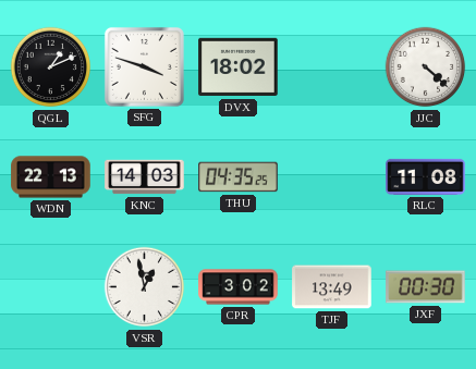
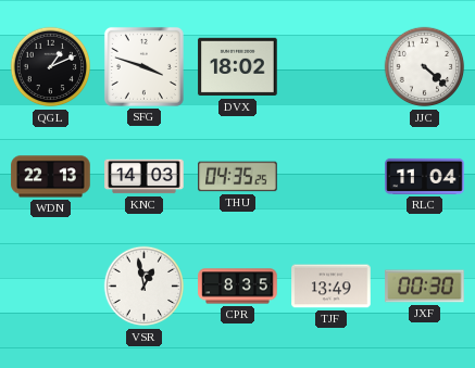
RLC: 11:08 -> 11:04
CPR: 3:02 -> 8:35
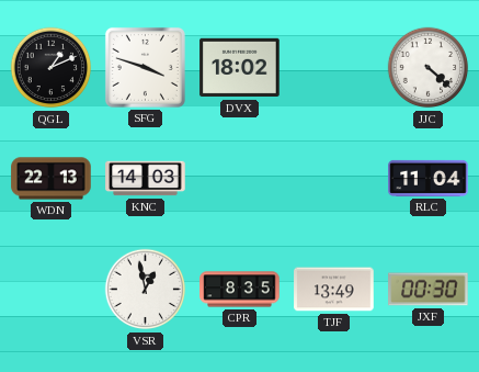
THU: 04:35 -> none
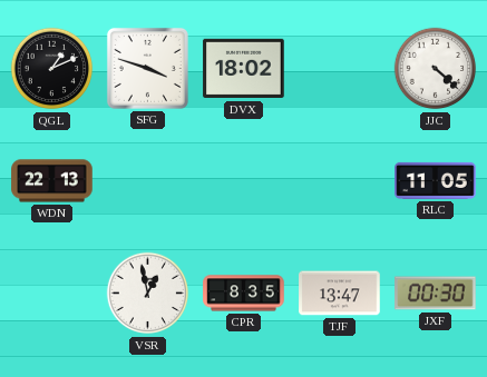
KNC: 14:03 -> none
RLC: 11:04 -> 11:05
TJF: 13:49 -> 13:47
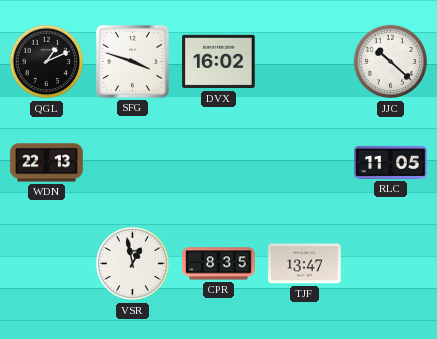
DVX: 18:02 -> 16:02
JJC: 4:22 -> 10:22
JXF: 00:30 -> none
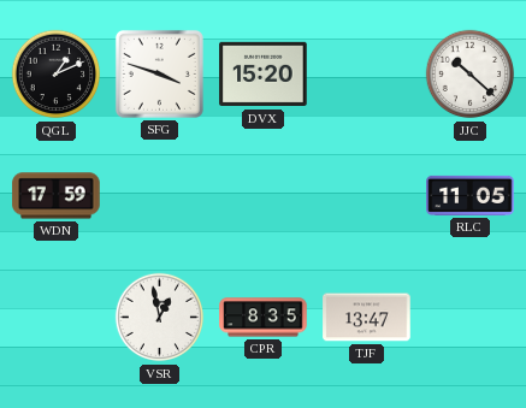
DVX: 16:02 -> 15:20
WDN: 22:13 -> 17:59
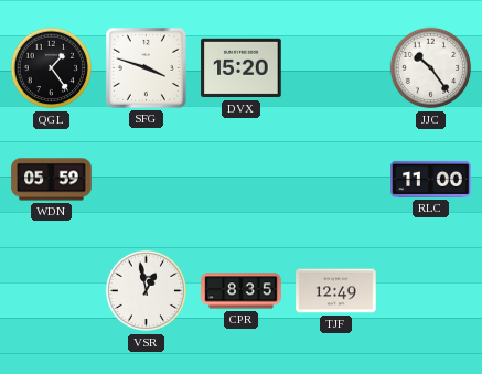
QGL: 1:11 -> 1:24
JJC: 10:22 -> 10:24
WDN: 17:59 -> 05:59
RLC: 11:05 -> 11:00
TJF: 13:47 -> 12:49
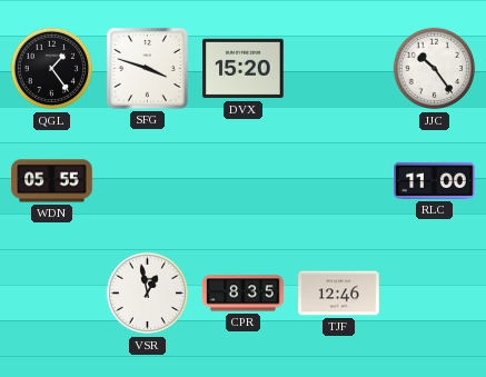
WDN: 05:59 -> 05:55
TJF: 12:49 -> 12:46
